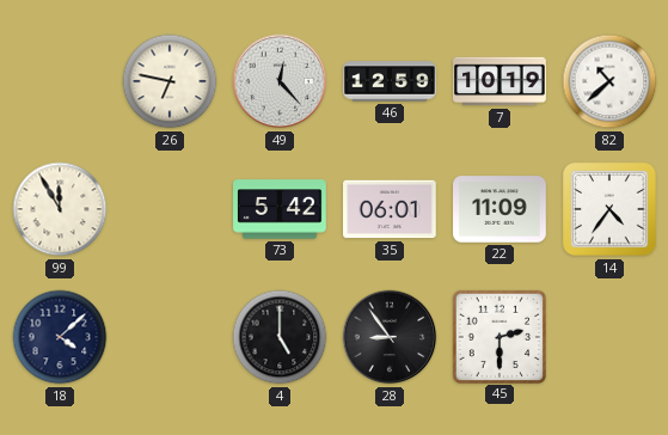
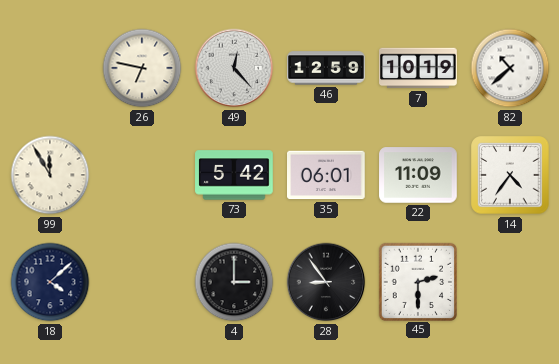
4: 5:00 -> 3:00
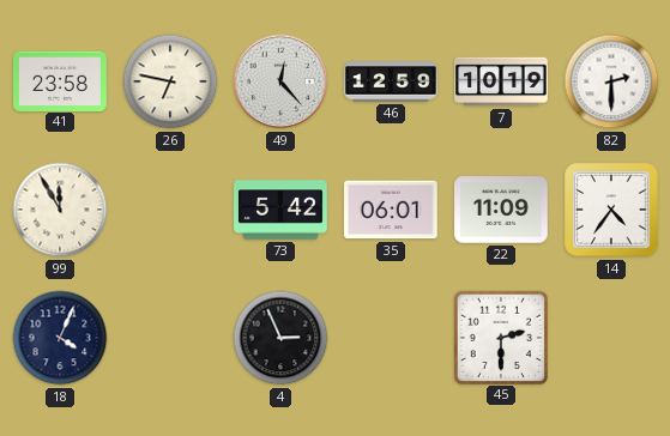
41: none -> 23:58
82: 10:38 -> 2:30
18: 4:08 -> 4:04
4: 3:00 -> 2:56
28: 8:54 -> none
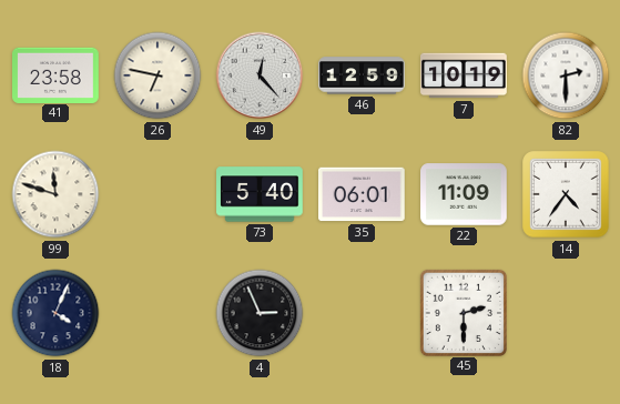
99: 11:55 -> 11:48
73: 5:42 -> 5:40
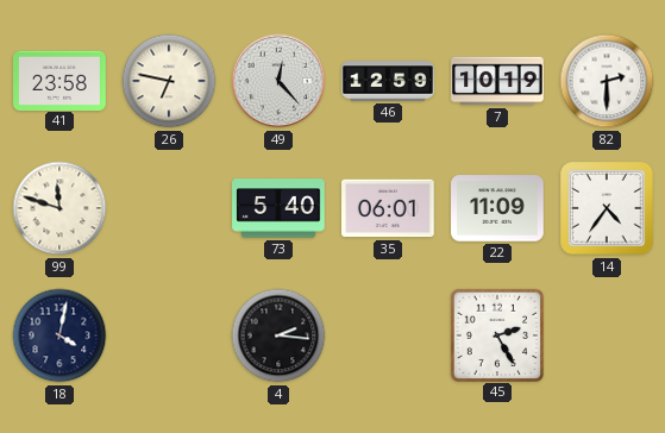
18: 4:04 -> 4:02
4: 2:56 -> 2:16
45: 2:30 -> 2:25
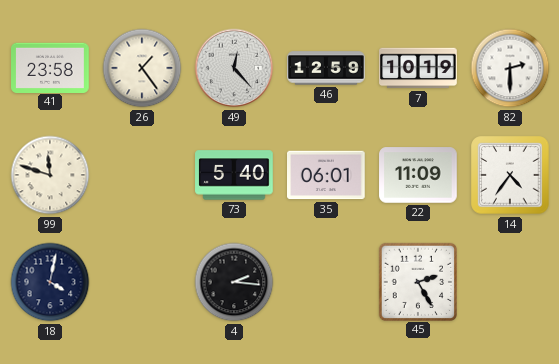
26: 6:47 -> 1:24
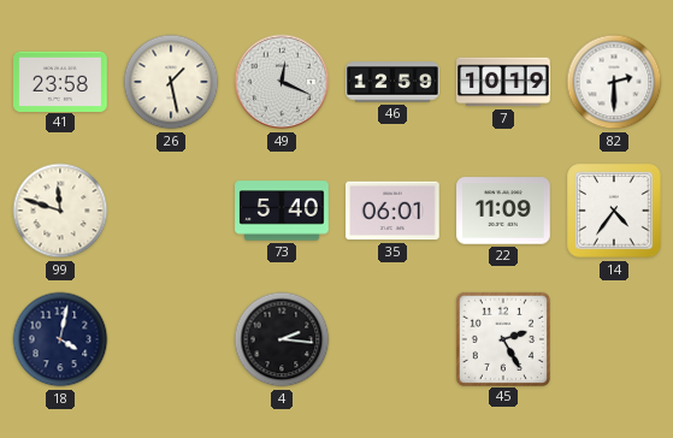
26: 1:24 -> 1:28
49: 12:23 -> 12:19
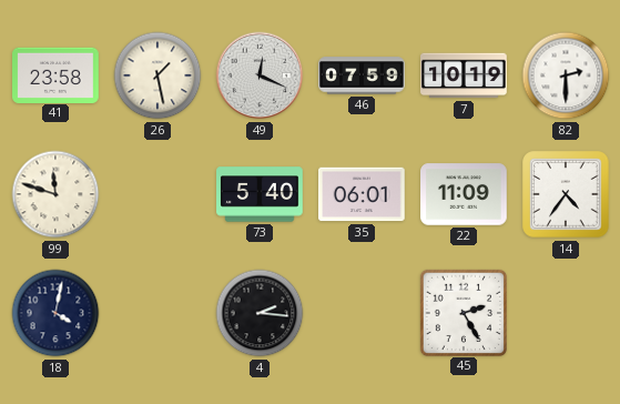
46: 12:59 -> 07:59
